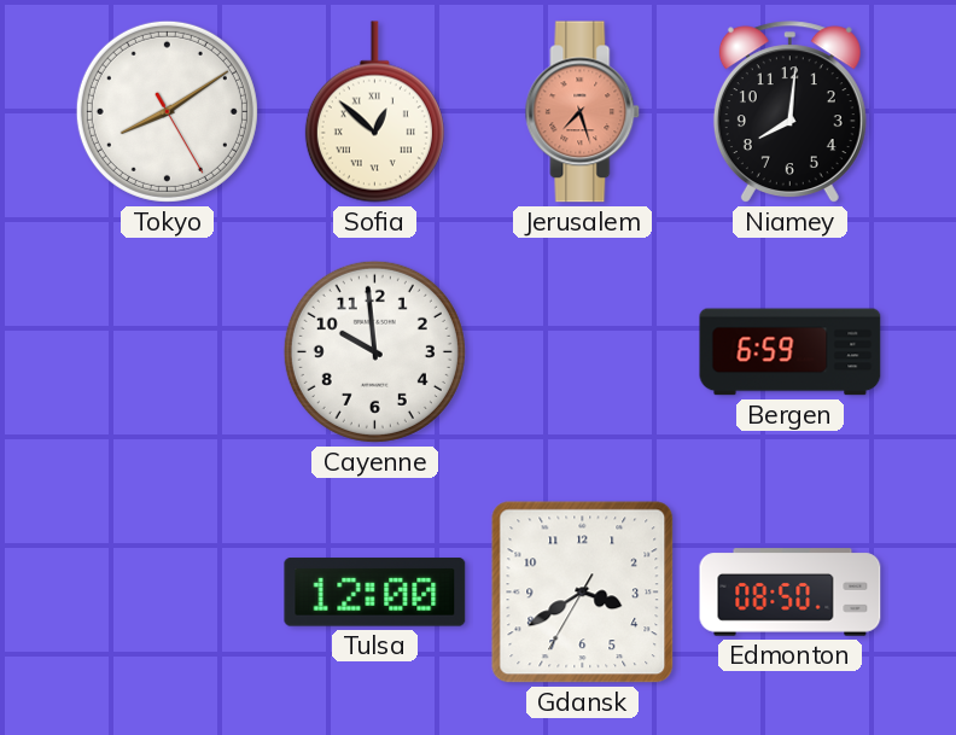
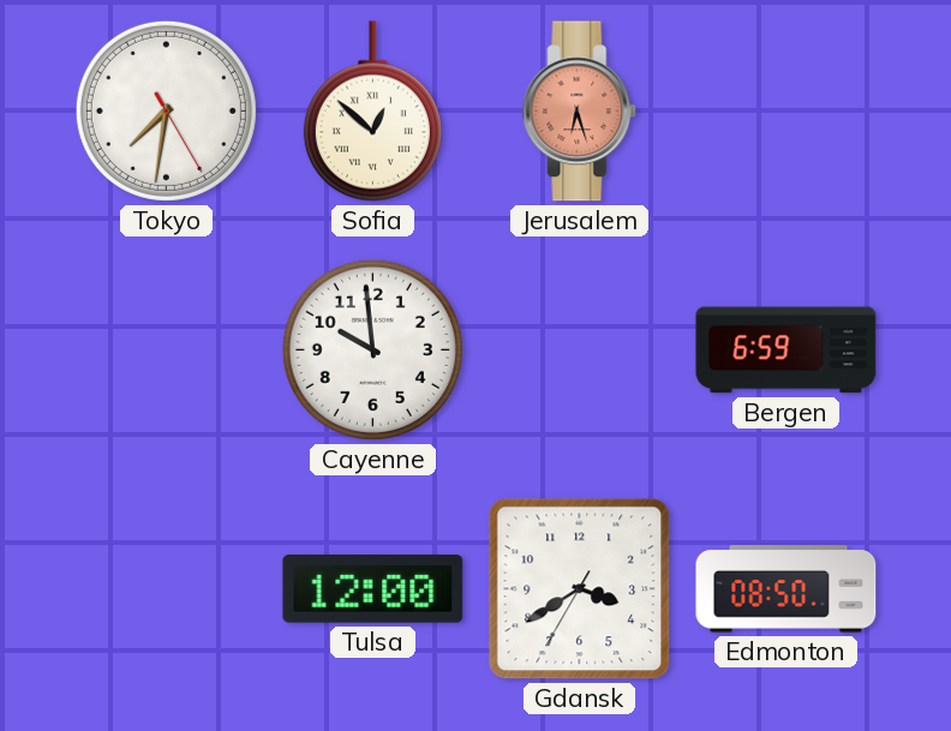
Tokyo: 8:09 -> 7:31
Jerusalem: 7:27 -> 6:27
Niamey: 8:01 -> none
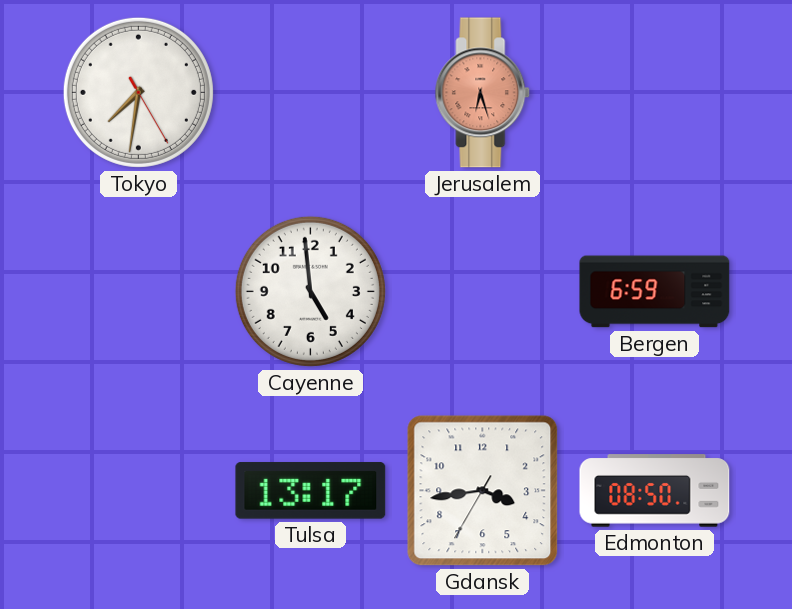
Sofia: 12:52 -> none
Cayenne: 9:59 -> 4:59
Tulsa: 12:00 -> 13:17
Gdansk: 3:39 -> 3:43
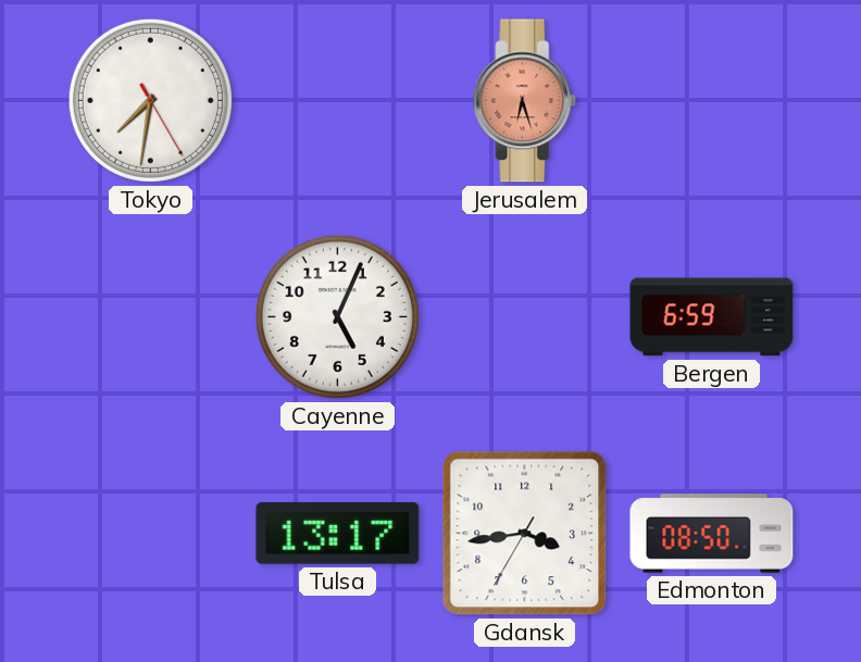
Cayenne: 4:59 -> 5:04
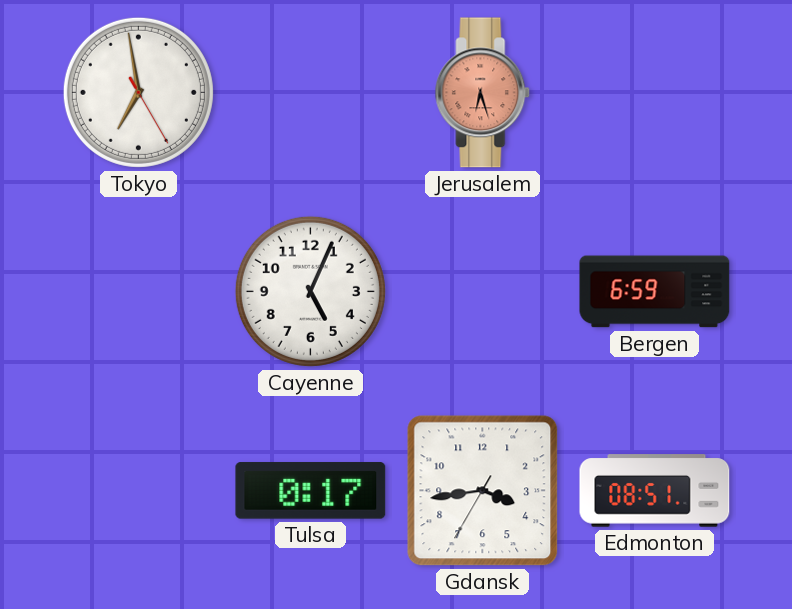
Tokyo: 7:31 -> 6:58
Tulsa: 13:17 -> 0:17
Edmonton: 08:50 -> 08:51
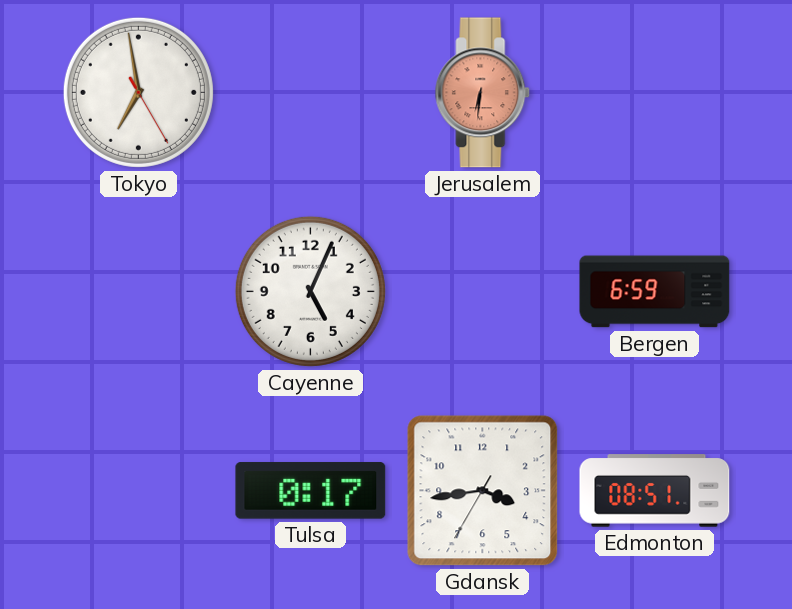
Jerusalem: 6:27 -> 6:31
